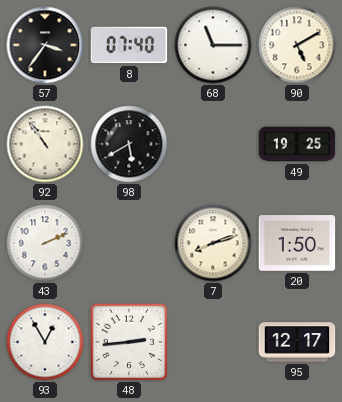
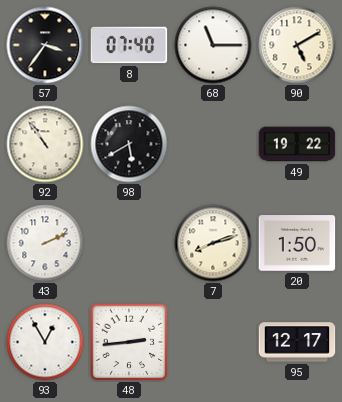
49: 19:25 -> 19:22
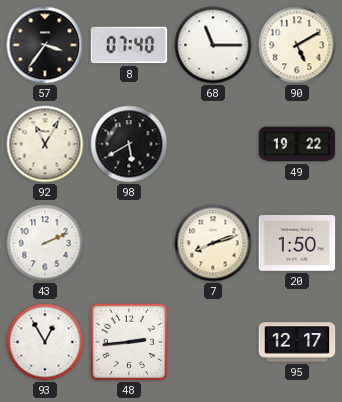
92: 10:54 -> 11:05
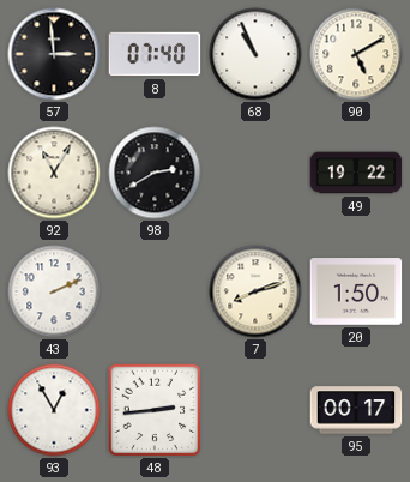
57: 3:36 -> 2:59
68: 11:15 -> 10:56
98: 5:40 -> 2:40
95: 12:17 -> 00:17
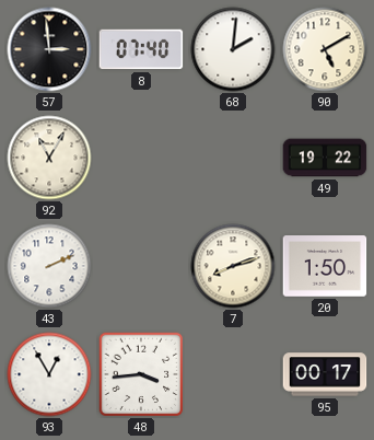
68: 10:56 -> 2:01
98: 2:40 -> none
48: 2:44 -> 3:44
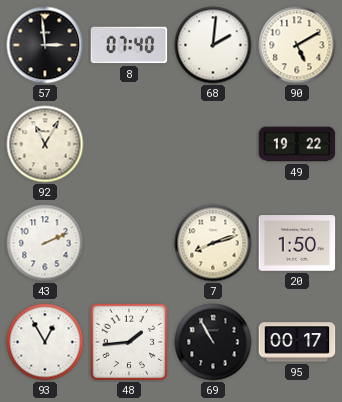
48: 3:44 -> 1:44
69: none -> 10:55
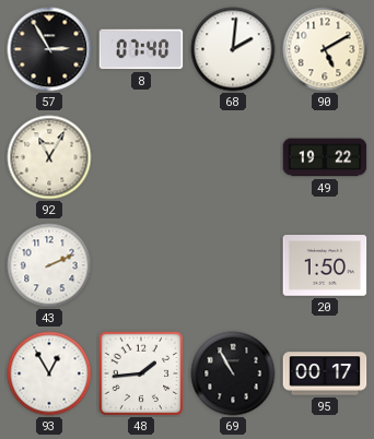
57: 2:59 -> 2:55
7: 8:12 -> none
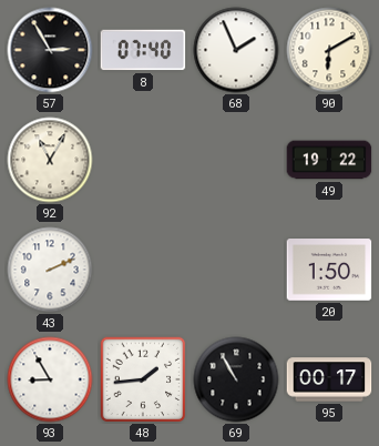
68: 2:01 -> 1:56
90: 5:10 -> 6:10
93: 12:55 -> 8:55
